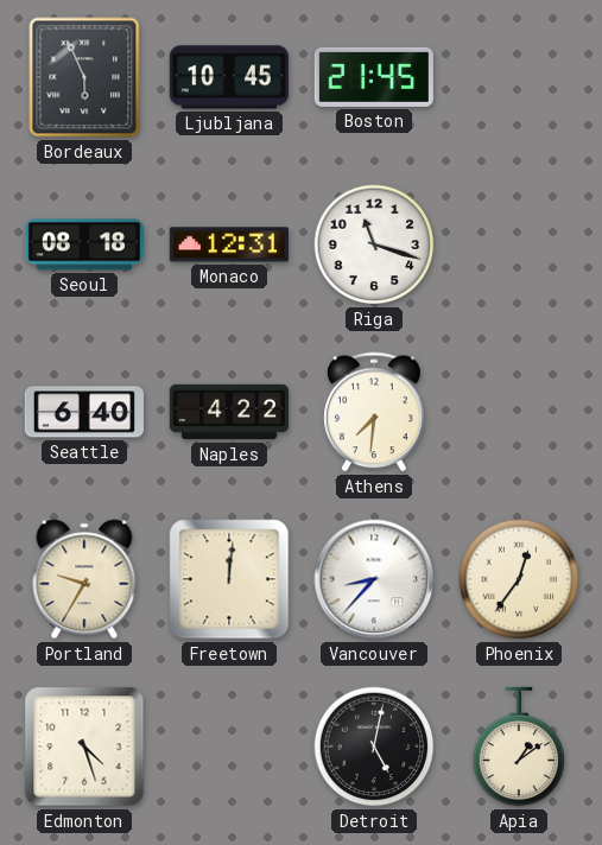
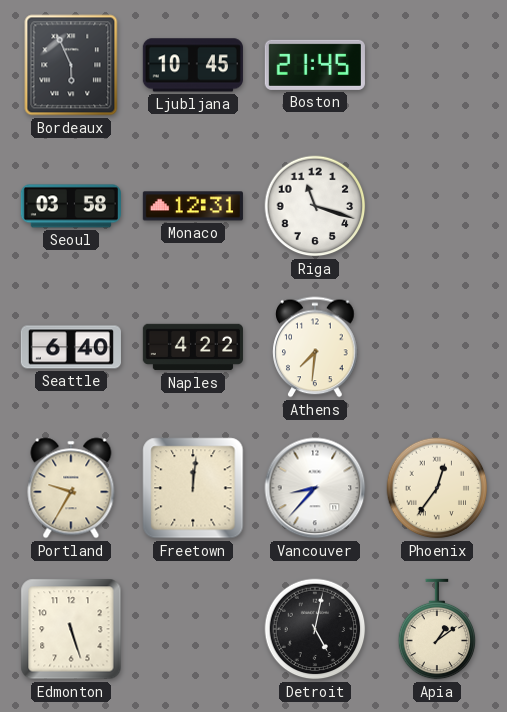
Seoul: 08:18 -> 03:58
Edmonton: 4:27 -> 5:27
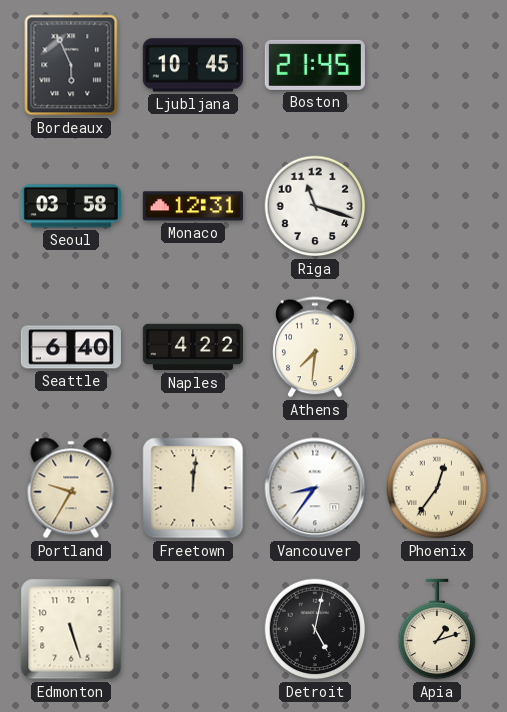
Vancouver: 8:37 -> 8:36
Apia: 1:09 -> 1:12
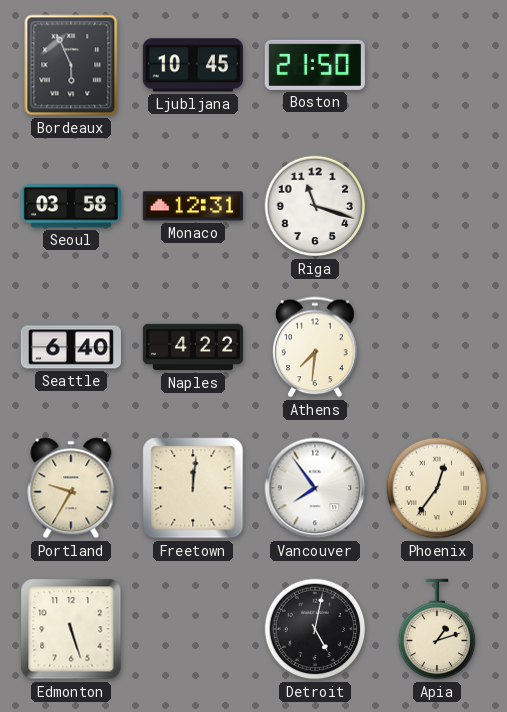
Boston: 21:45 -> 21:50
Vancouver: 8:36 -> 7:54
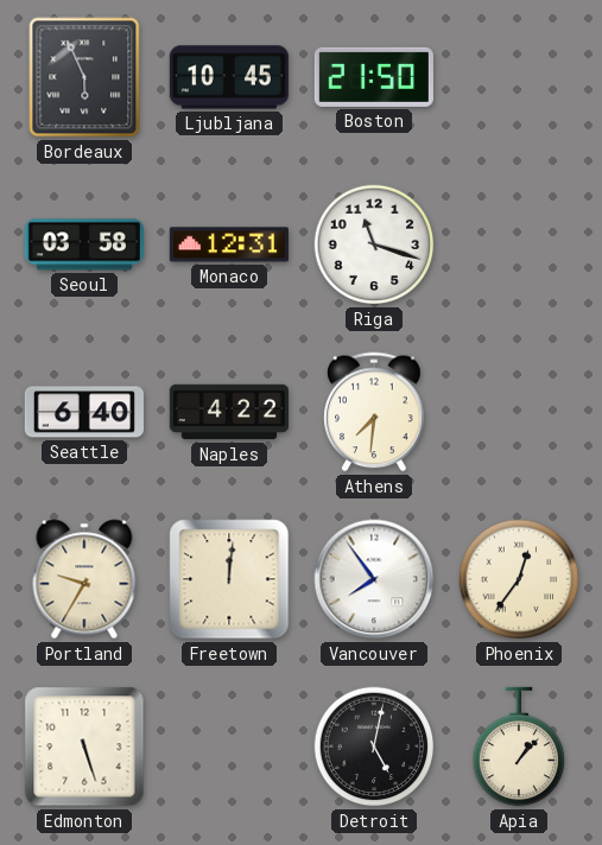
Apia: 1:12 -> 1:07
